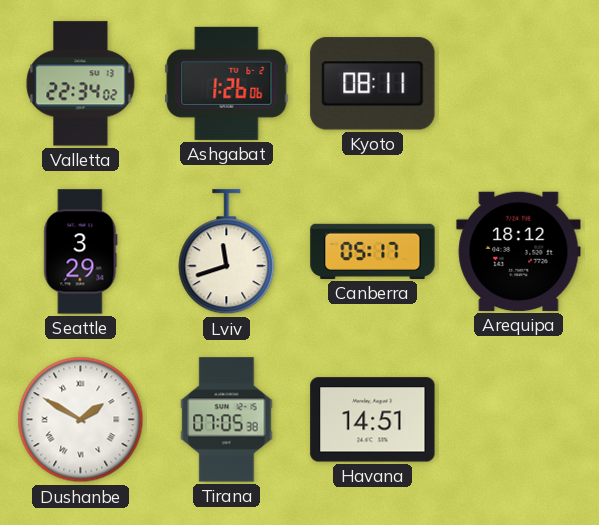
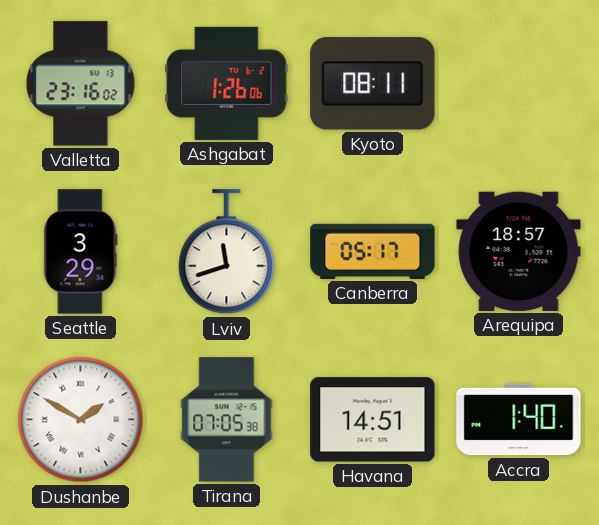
Valletta: 22:34 -> 23:16
Arequipa: 18:12 -> 18:57
Accra: none -> 1:40
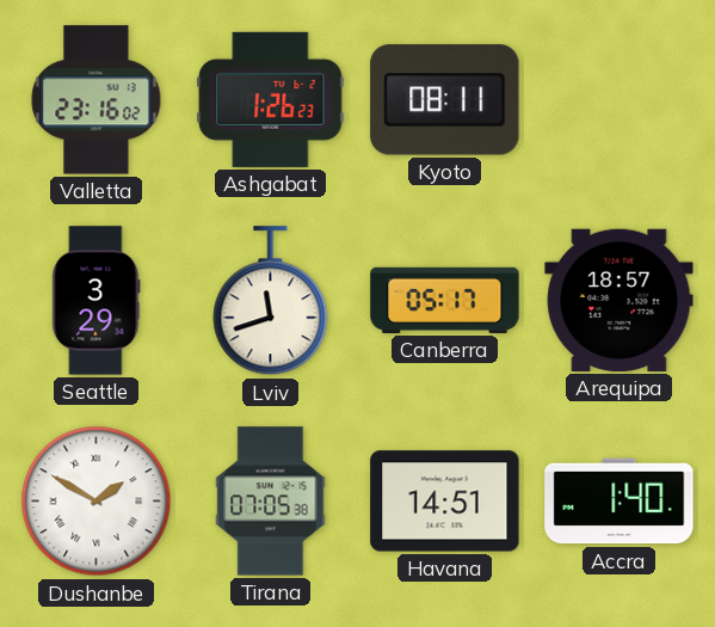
Ashgabat: 1:26:06 -> 1:26:23
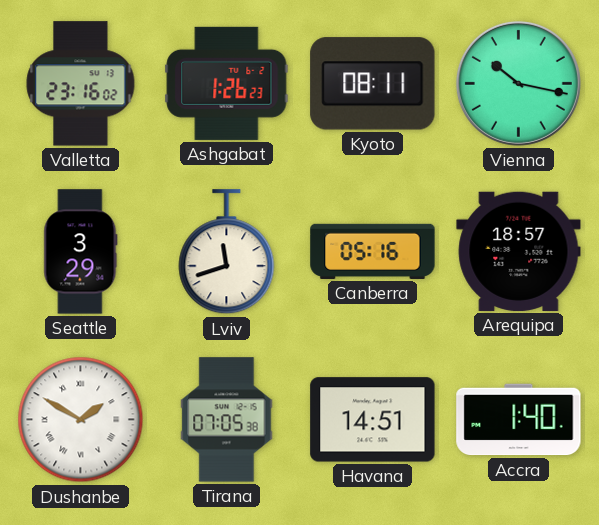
Vienna: none -> 10:17
Canberra: 05:17 -> 05:16
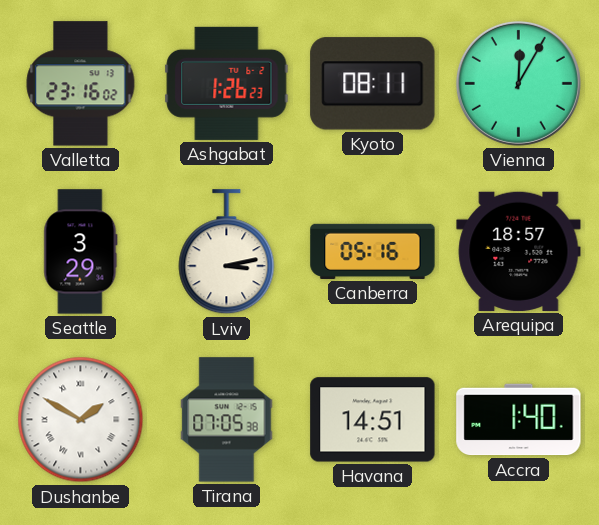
Vienna: 10:17 -> 12:05
Lviv: 11:42 -> 3:13
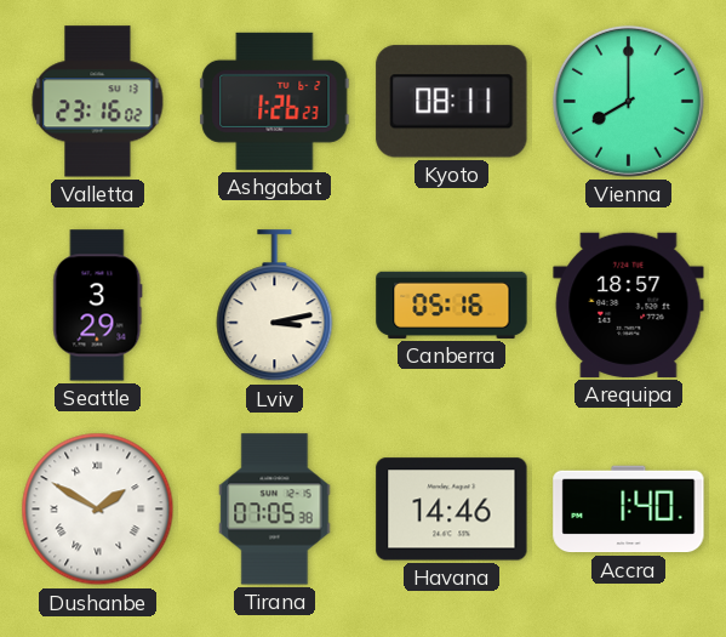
Vienna: 12:05 -> 8:00
Havana: 14:51 -> 14:46
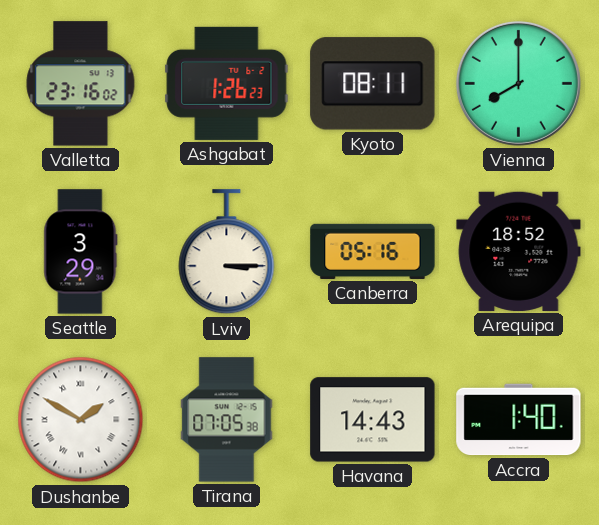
Lviv: 3:13 -> 3:15
Arequipa: 18:57 -> 18:52
Havana: 14:46 -> 14:43
